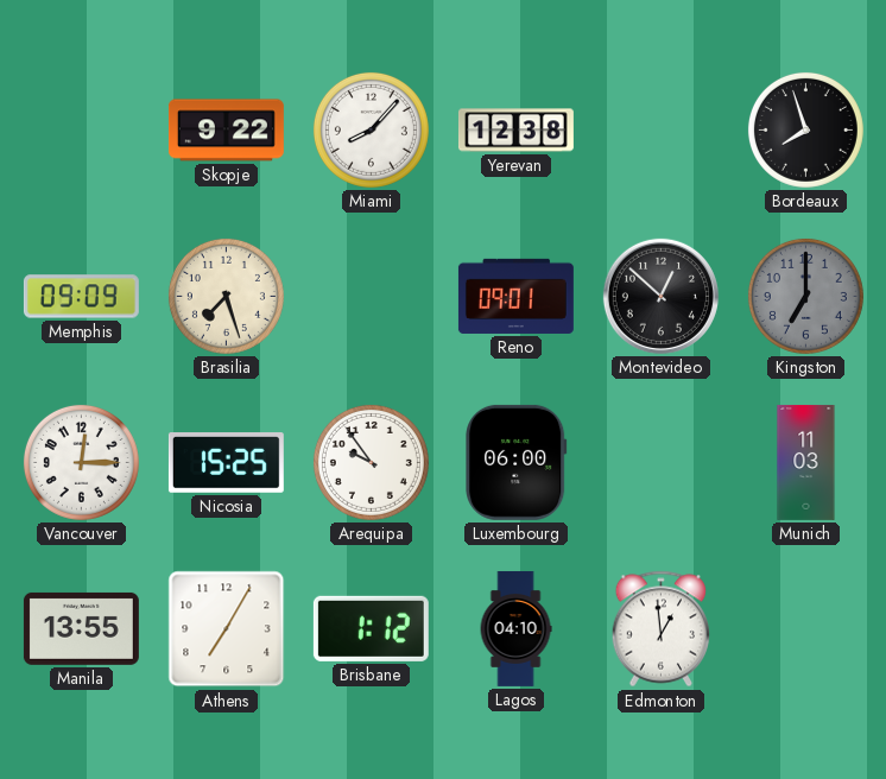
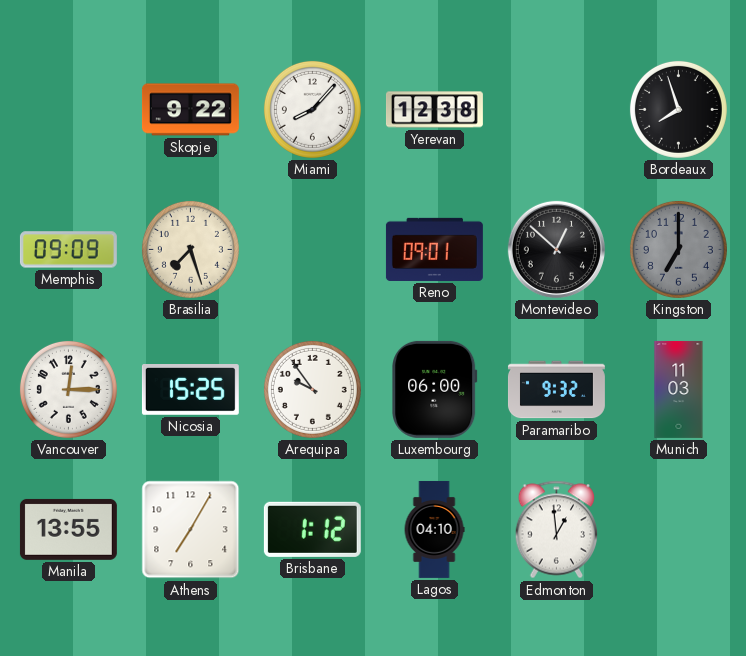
Paramaribo: none -> 9:32
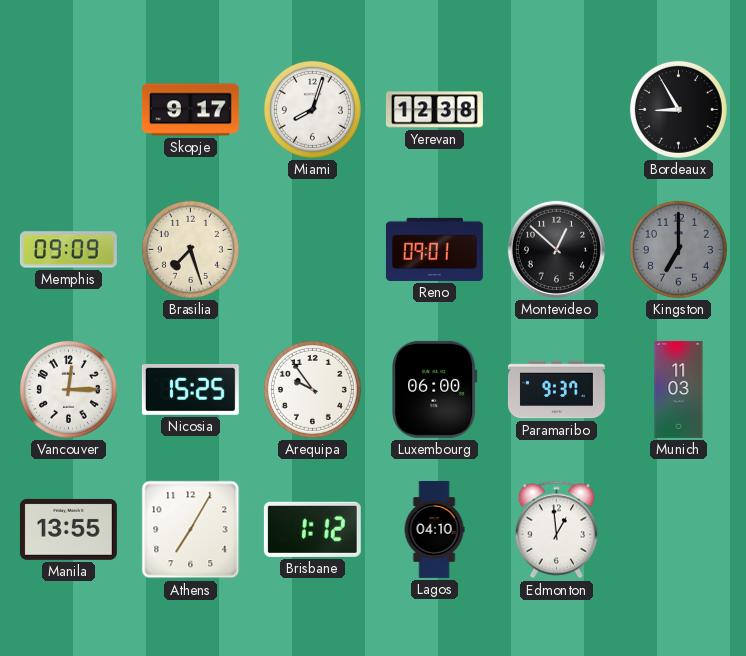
Skopje: 9:22 -> 9:17
Miami: 8:07 -> 8:03
Bordeaux: 7:57 -> 8:55
Paramaribo: 9:32 -> 9:37
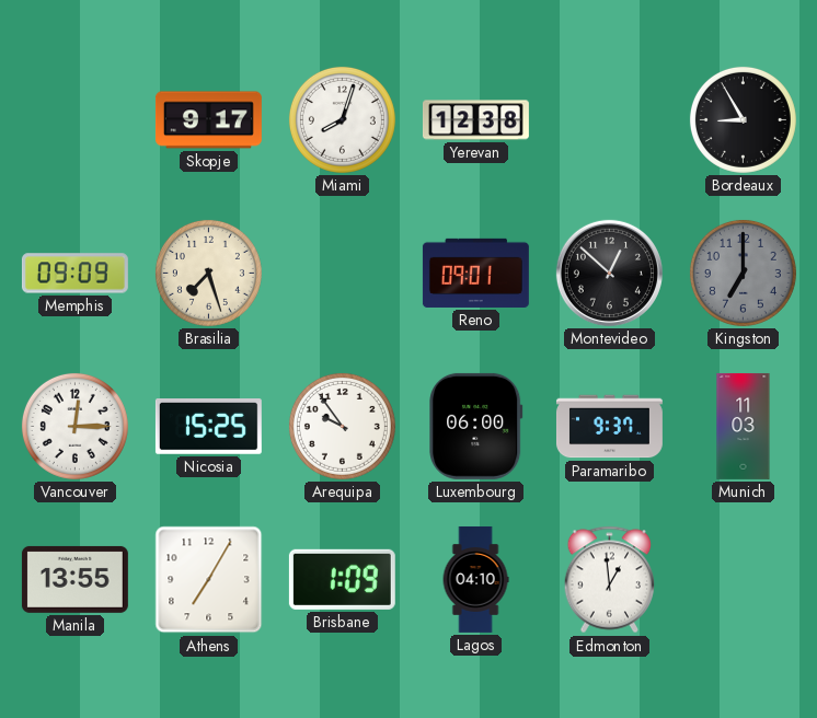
Brisbane: 1:12 -> 1:09
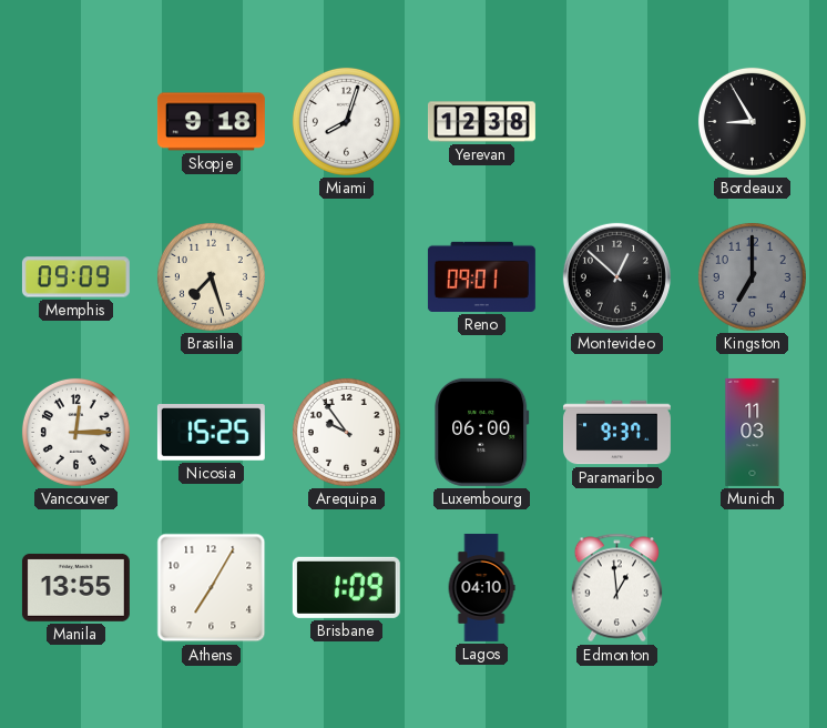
Skopje: 9:17 -> 9:18
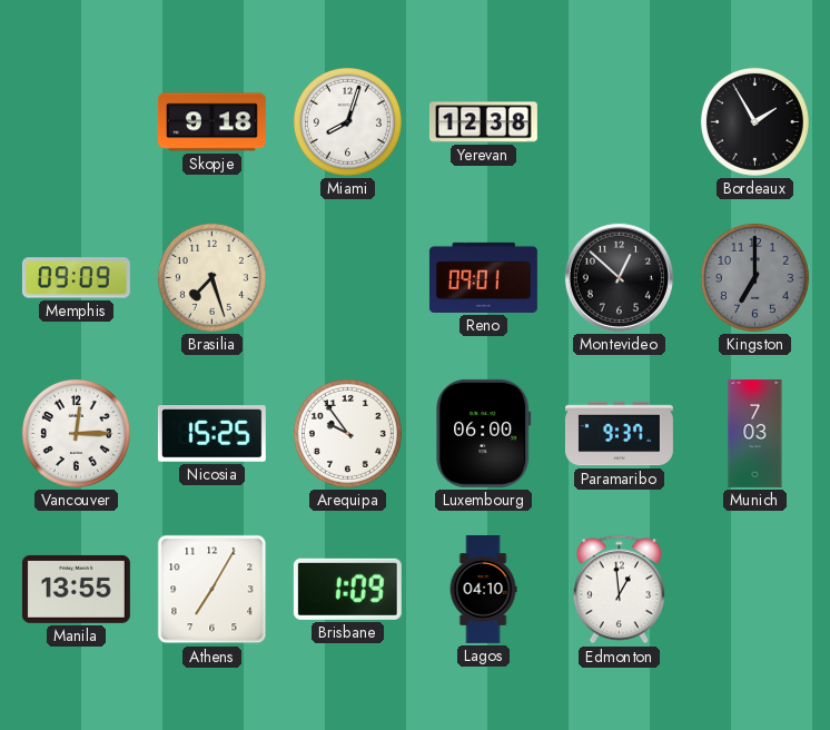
Bordeaux: 8:55 -> 1:55
Munich: 11:03 -> 7:03
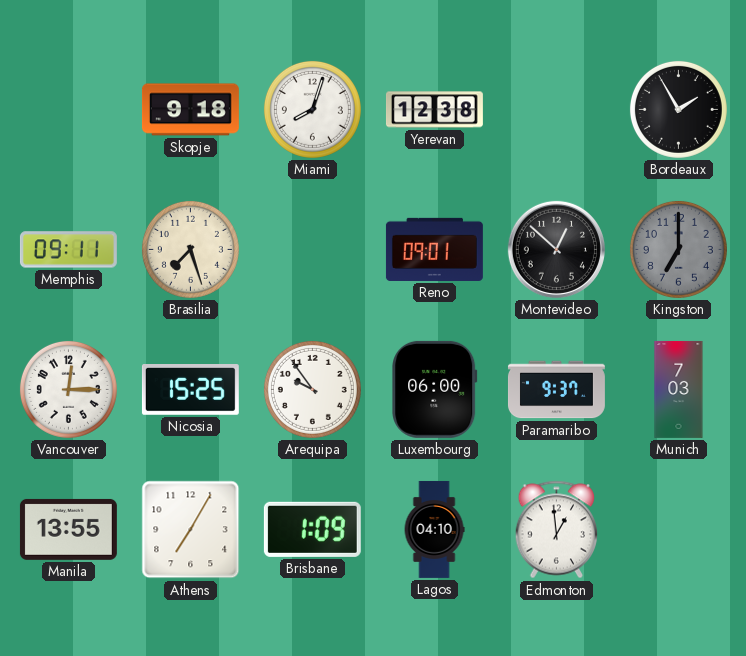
Memphis: 09:09 -> 09:11
